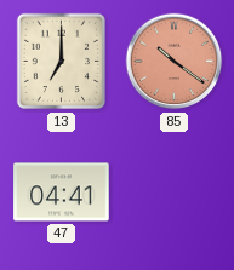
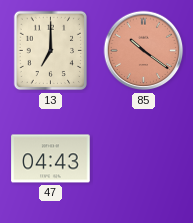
47: 04:41 -> 04:43
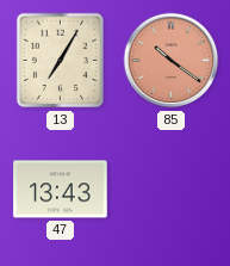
13: 7:00 -> 7:05
47: 04:43 -> 13:43
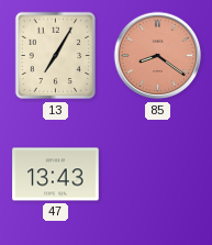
85: 10:21 -> 8:21
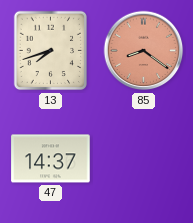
13: 7:05 -> 7:42
47: 13:43 -> 14:37
